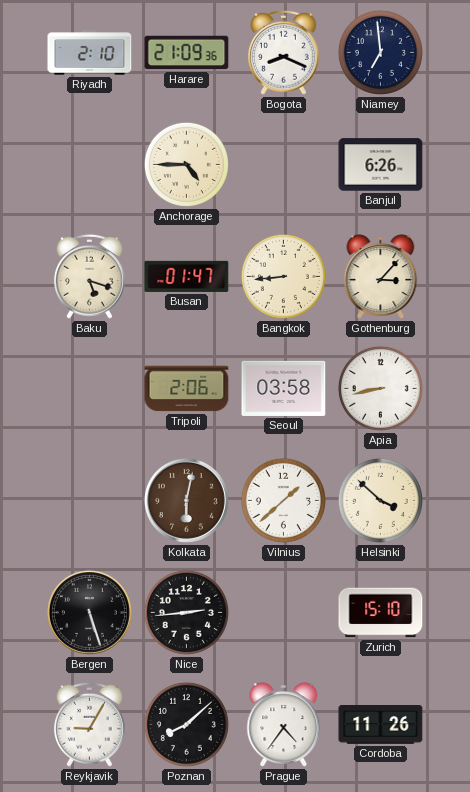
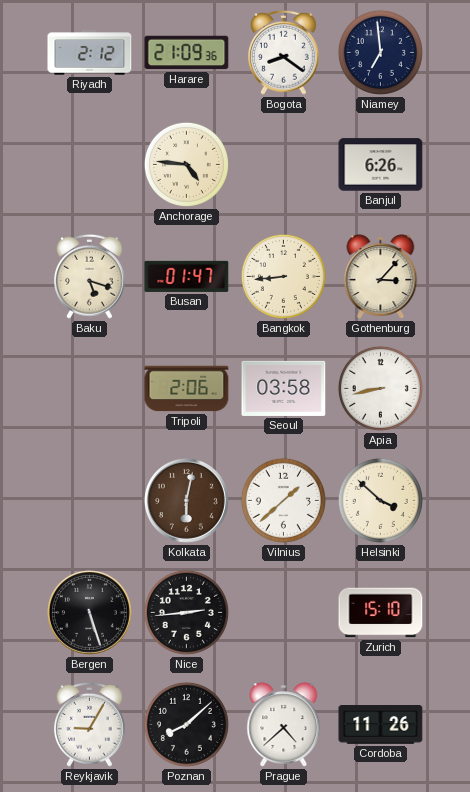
Riyadh: 2:10 -> 2:12
Bogota: 8:19 -> 8:21
Anchorage: 4:45 -> 4:46
Prague: 4:36 -> 4:38
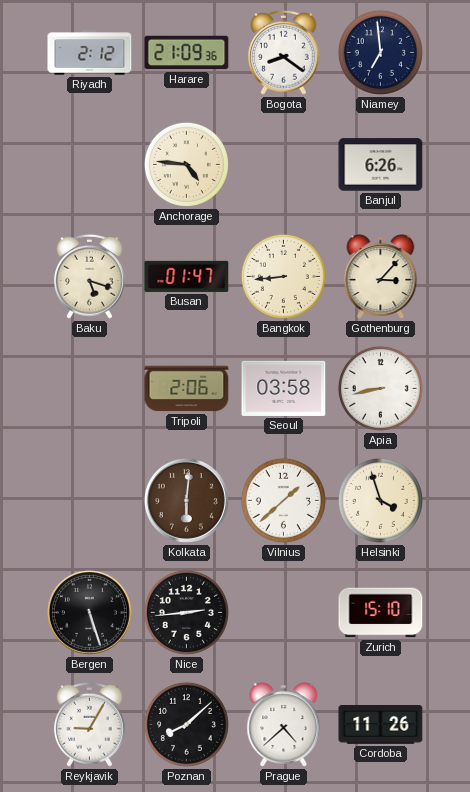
Kolkata: 6:02 -> 6:01
Helsinki: 3:52 -> 3:57
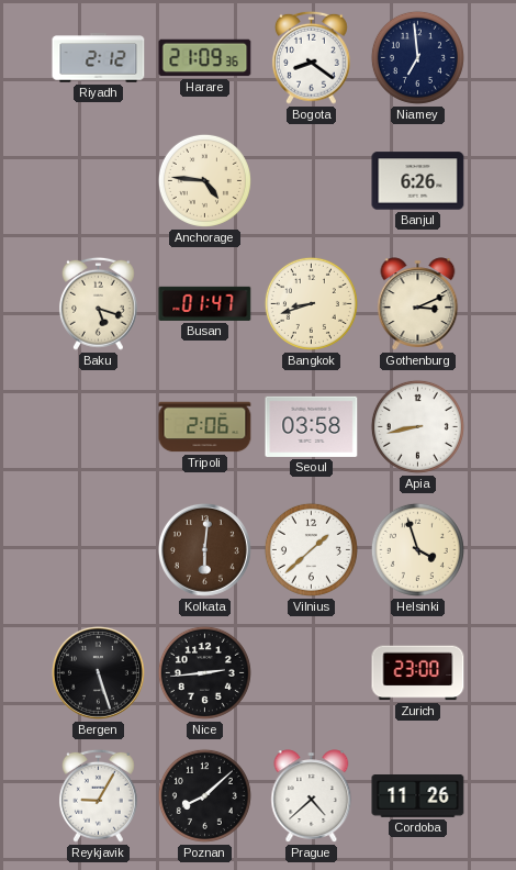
Bangkok: 8:44 -> 8:42
Gothenburg: 3:07 -> 3:11
Zurich: 15:10 -> 23:00
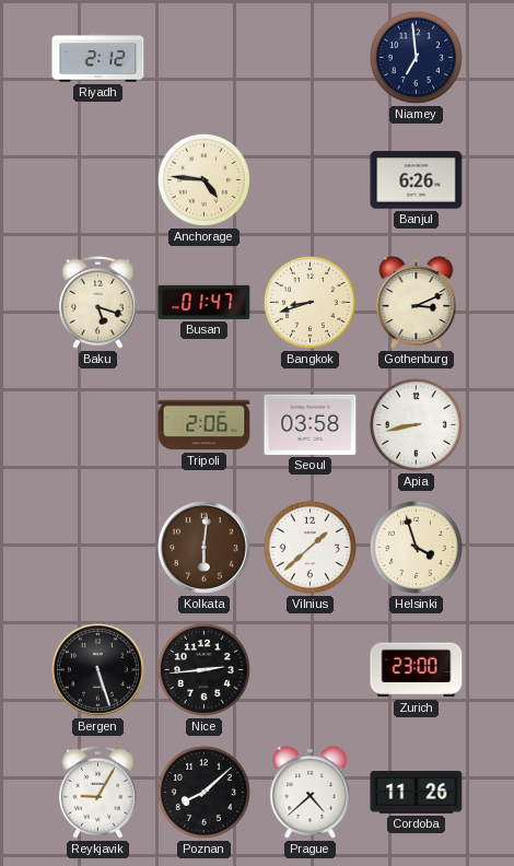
Harare: 21:09 -> none
Bogota: 8:21 -> none
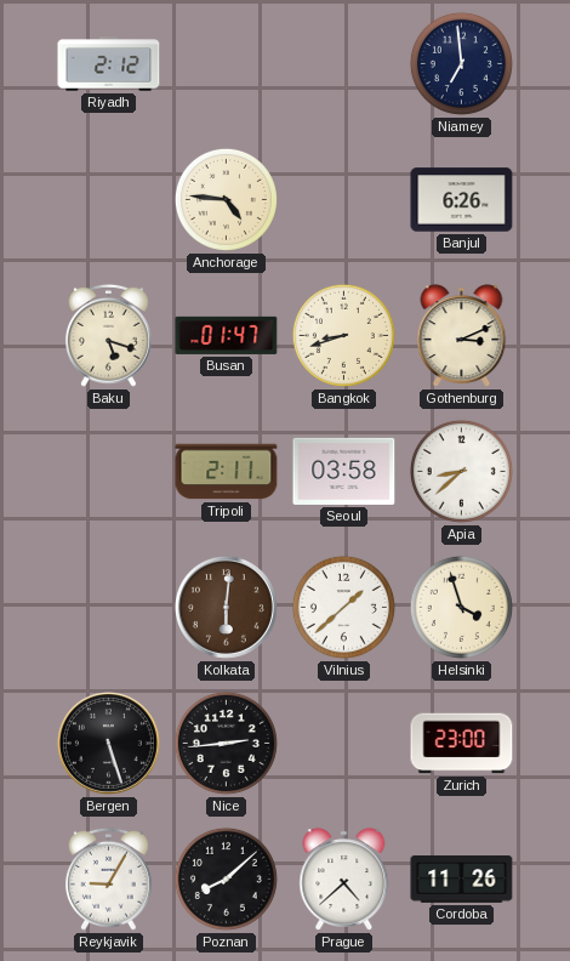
Tripoli: 2:06 -> 2:11
Apia: 8:43 -> 8:38
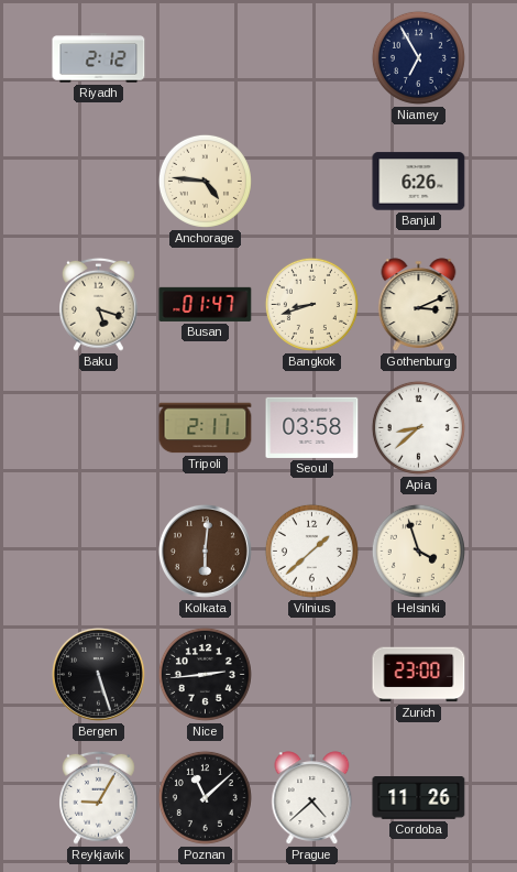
Niamey: 6:59 -> 6:55
Poznan: 8:08 -> 11:08
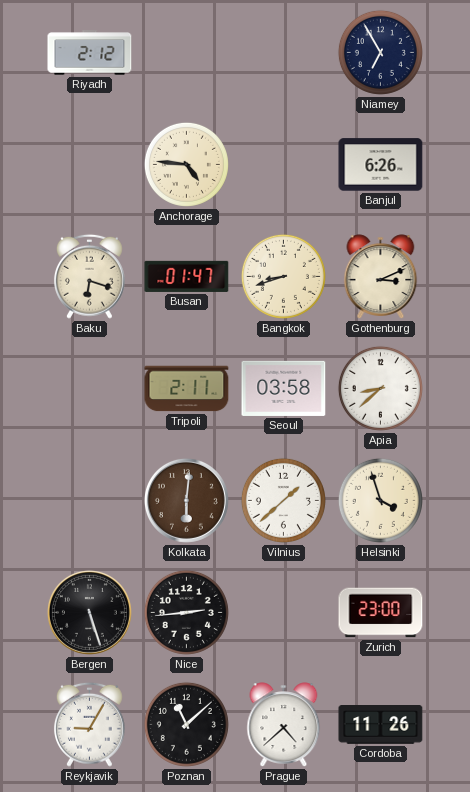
Baku: 5:18 -> 6:18
